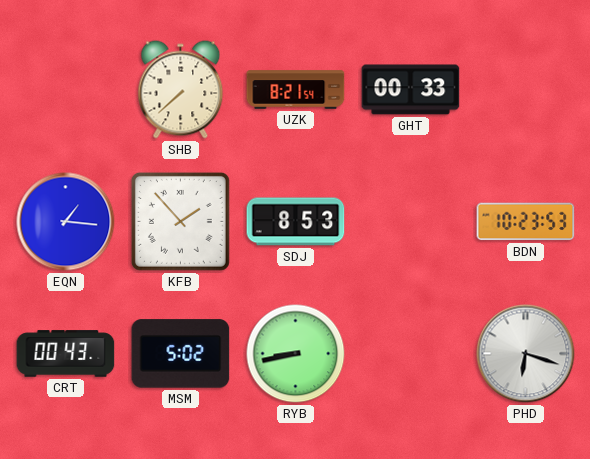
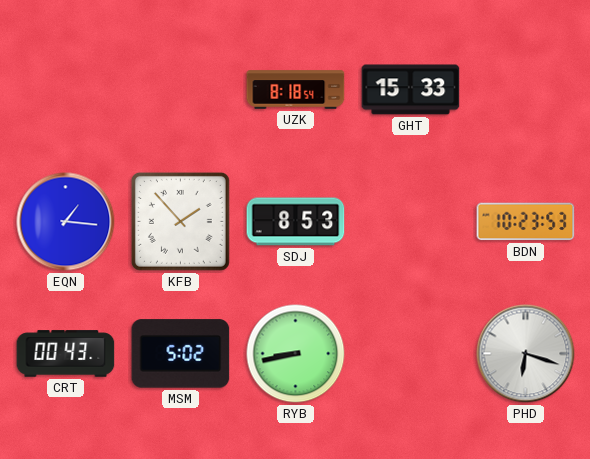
SHB: 7:38 -> none
UZK: 8:21 -> 8:18
GHT: 00:33 -> 15:33
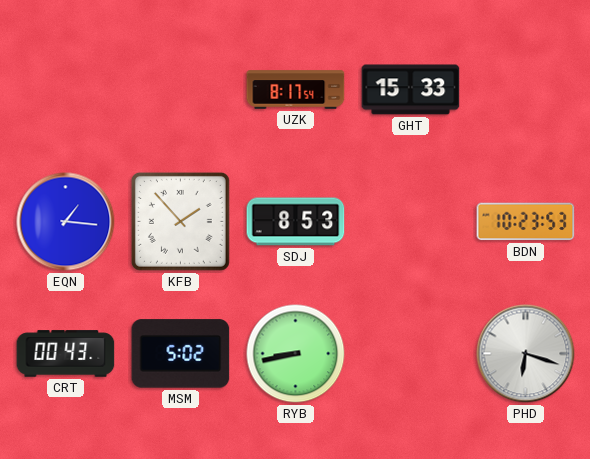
UZK: 8:18 -> 8:17
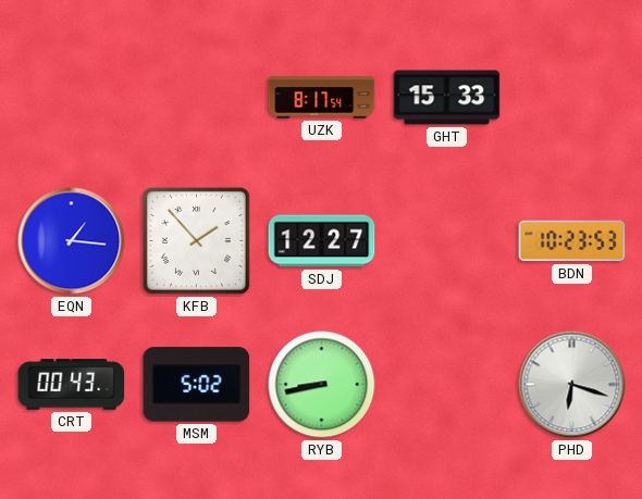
SDJ: 8:53 -> 12:27
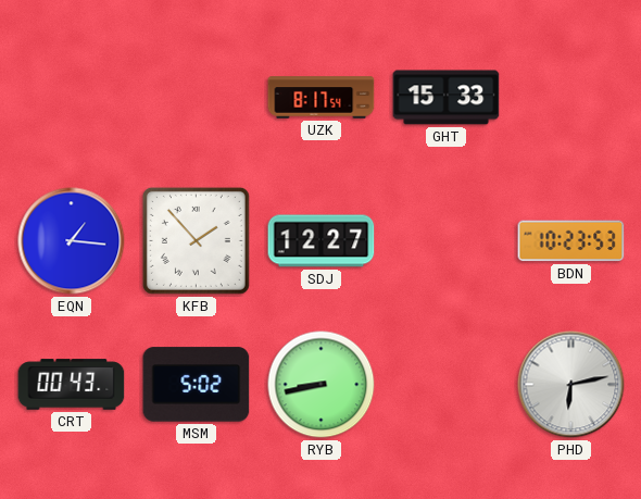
PHD: 6:18 -> 6:13
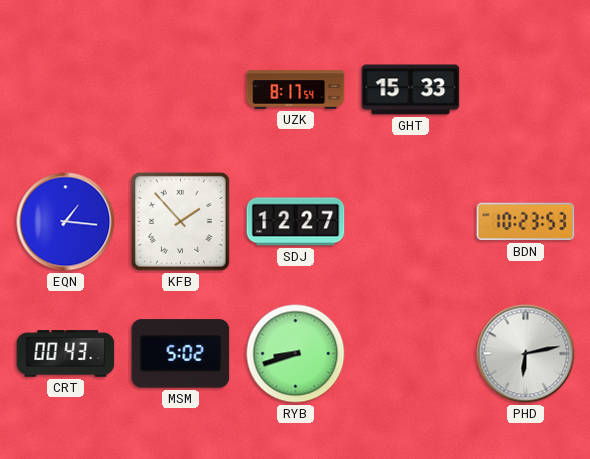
RYB: 8:43 -> 8:42
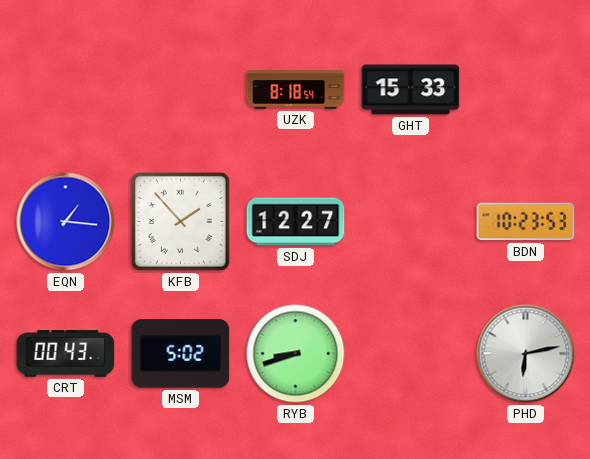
UZK: 8:17 -> 8:18
